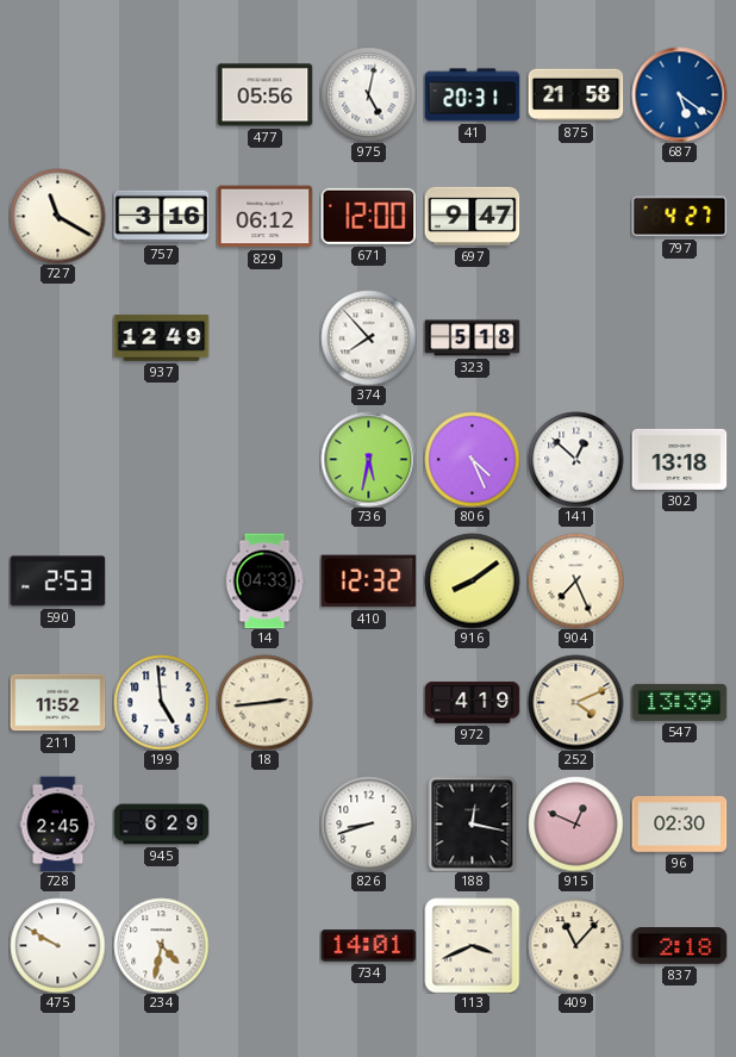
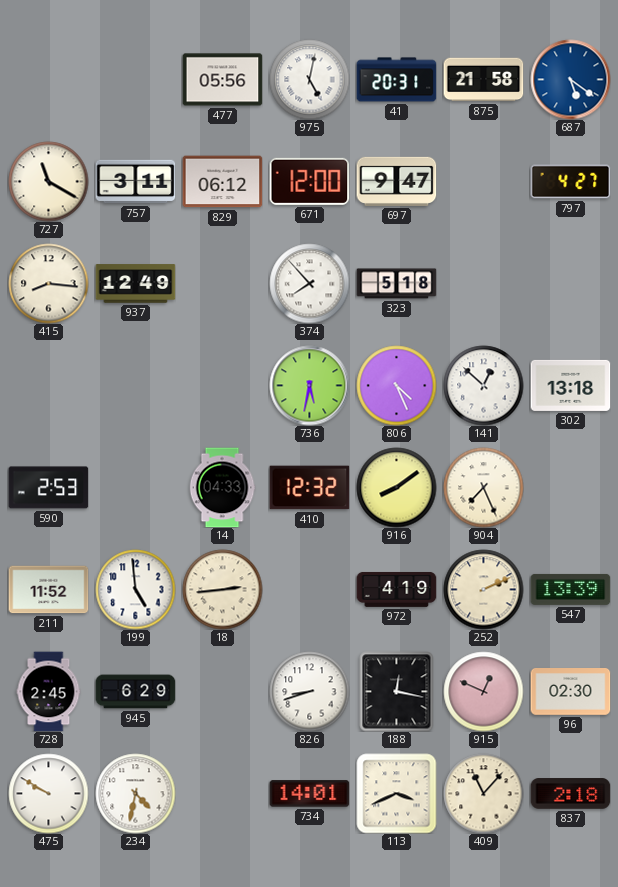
757: 3:16 -> 3:11
415: none -> 8:16
252: 4:11 -> 2:11
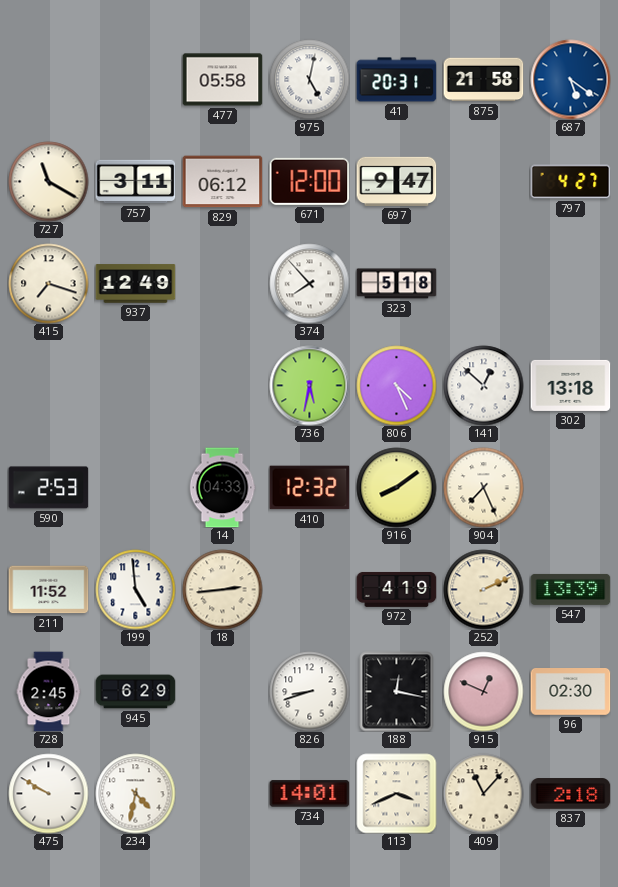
477: 05:56 -> 05:58
415: 8:16 -> 7:18
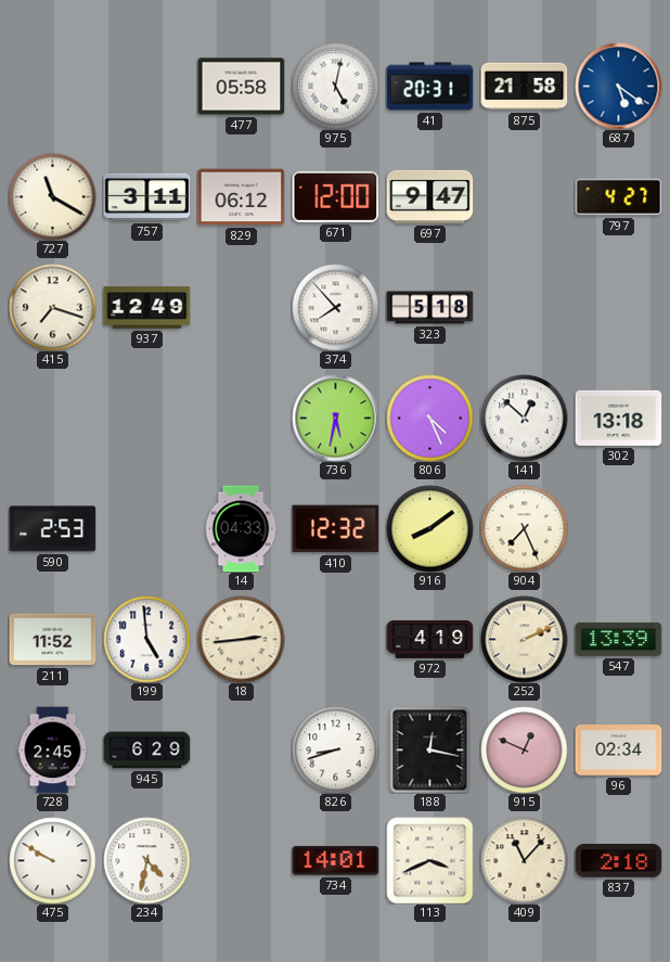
96: 02:30 -> 02:34
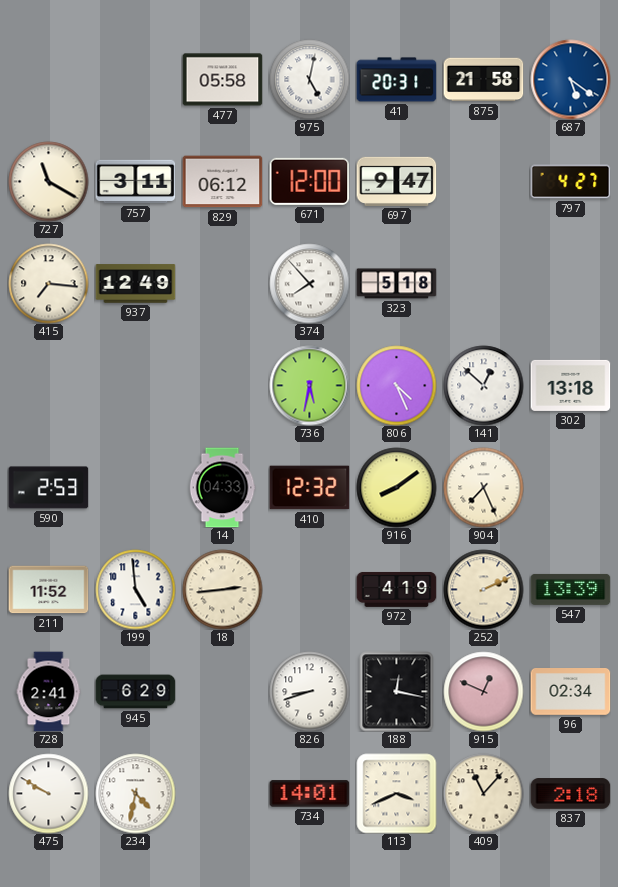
415: 7:18 -> 7:16
728: 2:45 -> 2:41
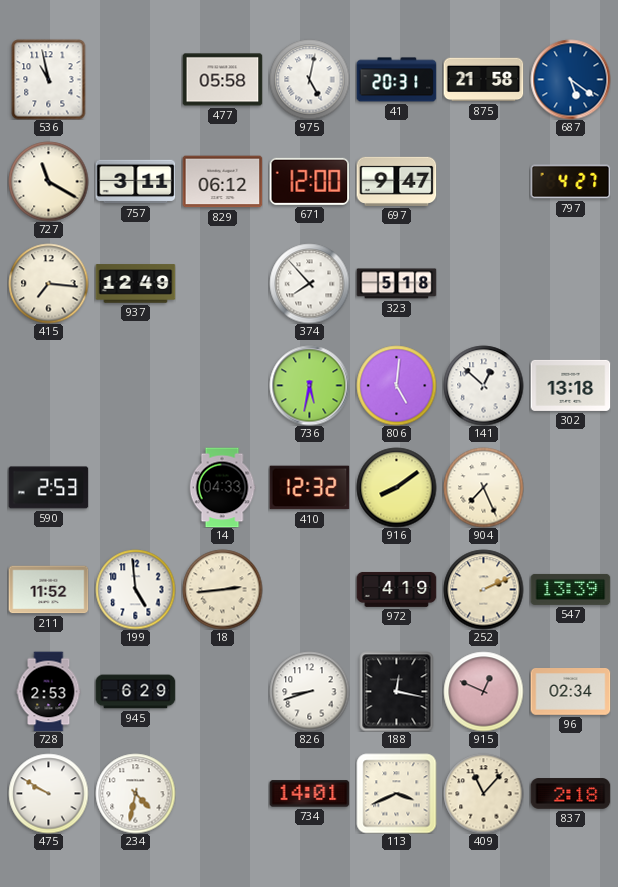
536: none -> 10:58
806: 4:26 -> 5:01
728: 2:41 -> 2:53
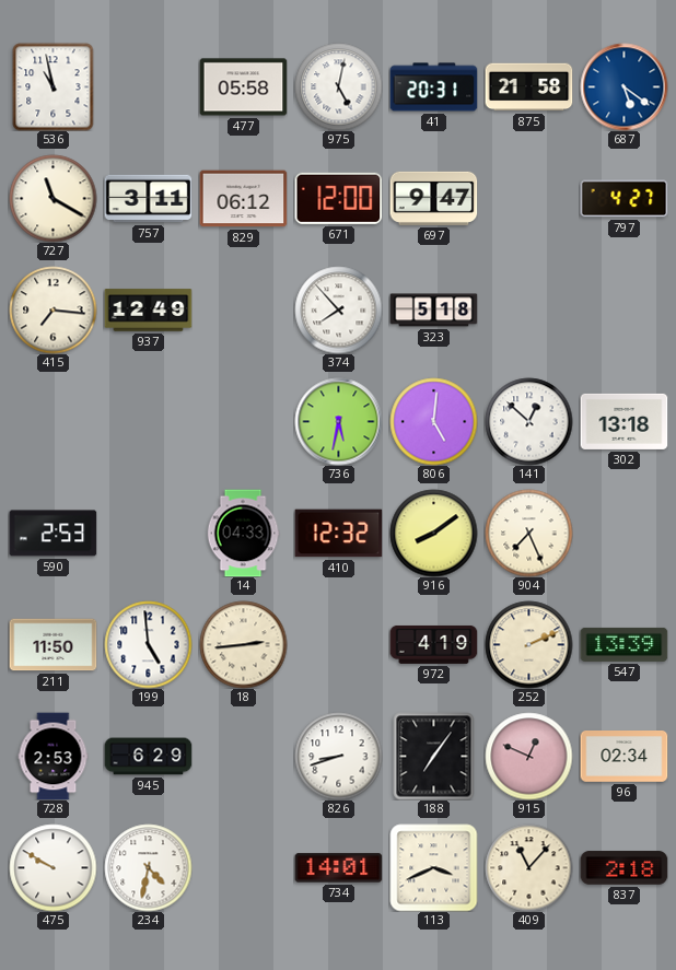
211: 11:52 -> 11:50
188: 12:17 -> 7:06
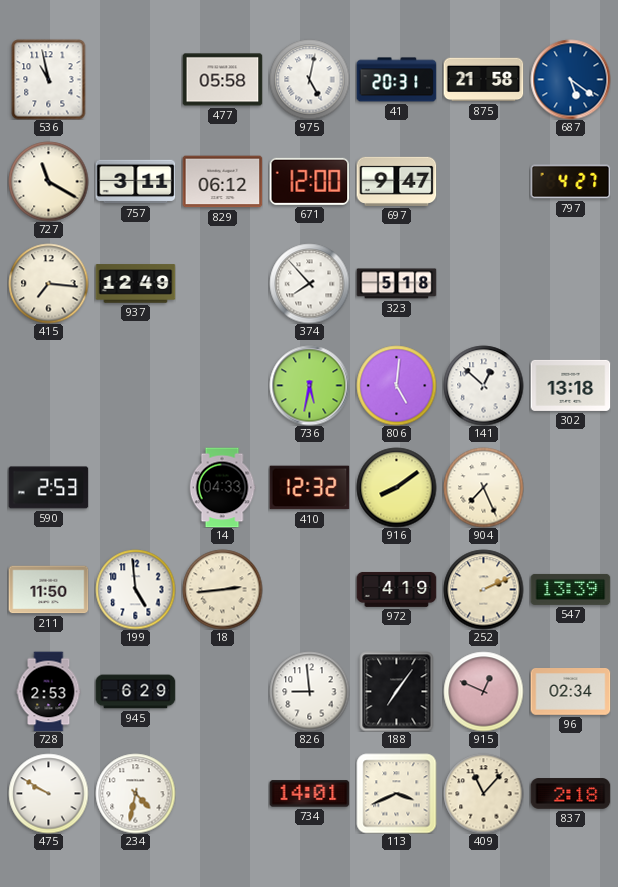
826: 8:42 -> 8:59
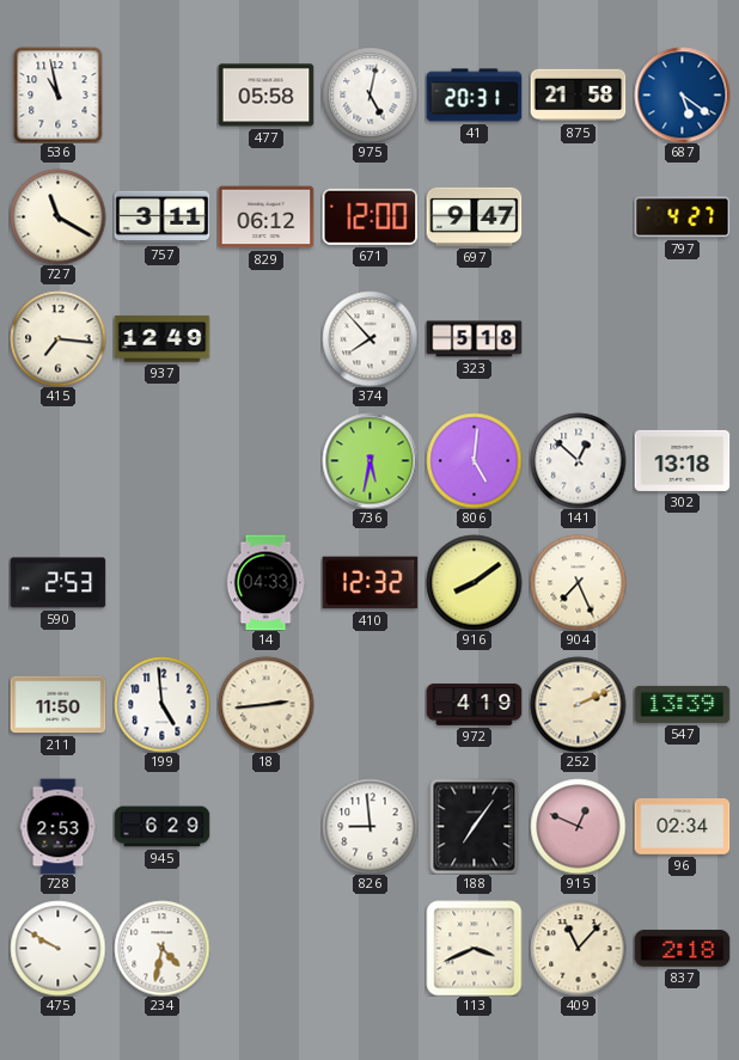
734: 14:01 -> none
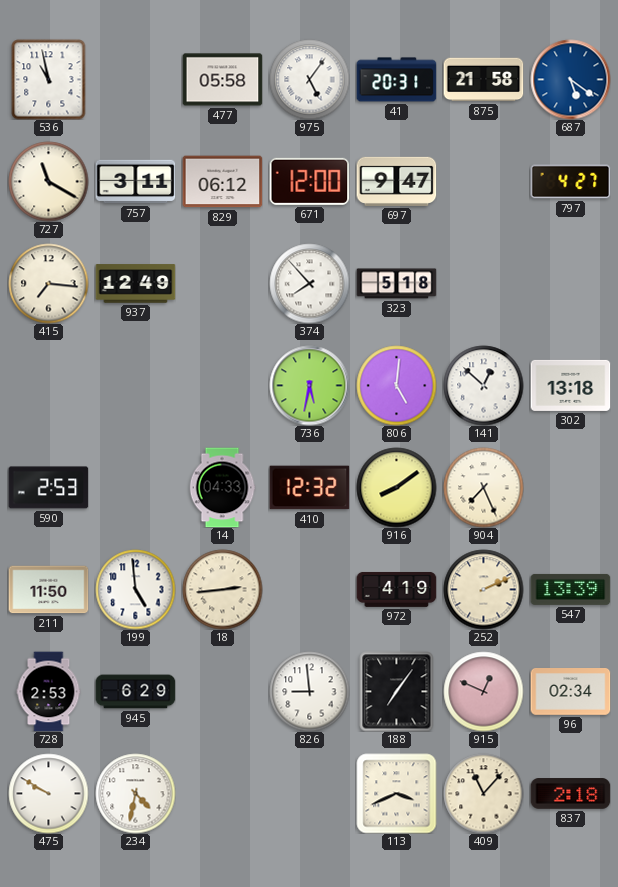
975: 5:02 -> 5:06
